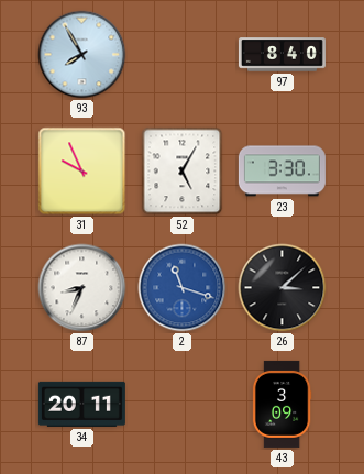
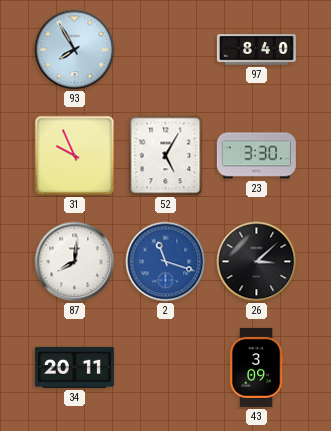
87: 8:34 -> 8:01
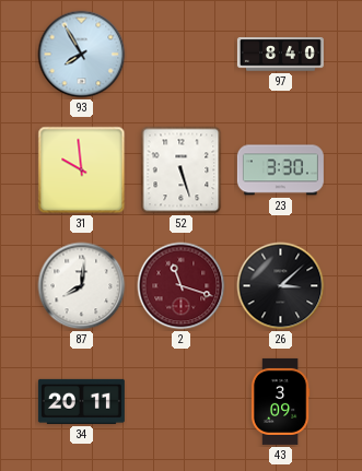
31: 9:56 -> 9:59
52: 5:05 -> 5:27
2 dial: blue -> burgundy
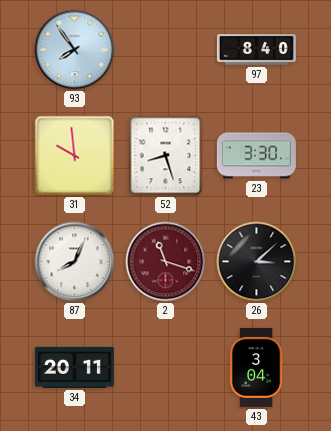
93: 7:55 -> 7:54
52: 5:27 -> 8:27
87: 8:01 -> 8:04
43: 3:09 -> 3:04
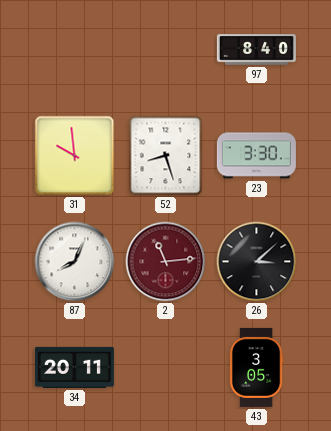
93: 7:54 -> none
2: 11:18 -> 11:14
43: 3:04 -> 3:05
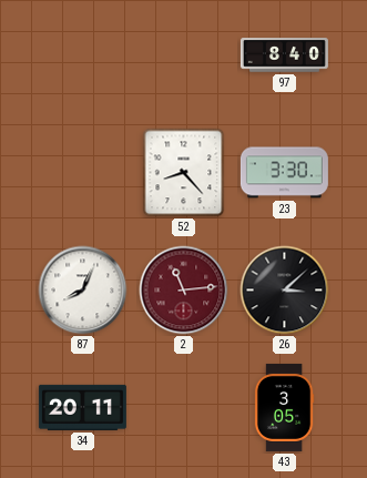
31: 9:59 -> none
52: 8:27 -> 8:23
